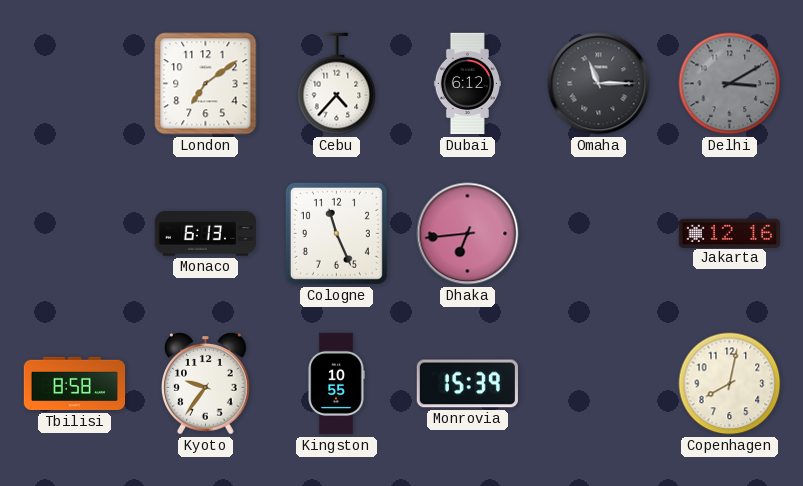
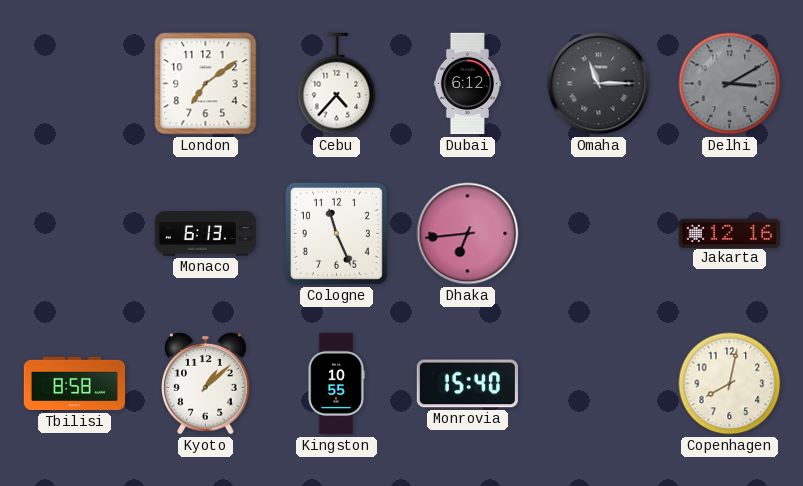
Kyoto: 9:36 -> 1:08
Monrovia: 15:39 -> 15:40
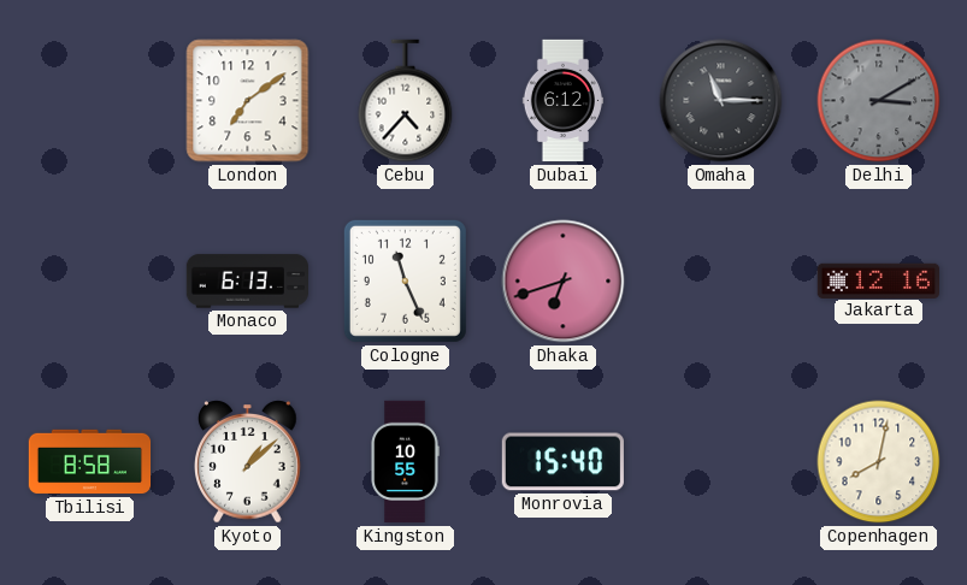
Dhaka: 6:44 -> 6:42
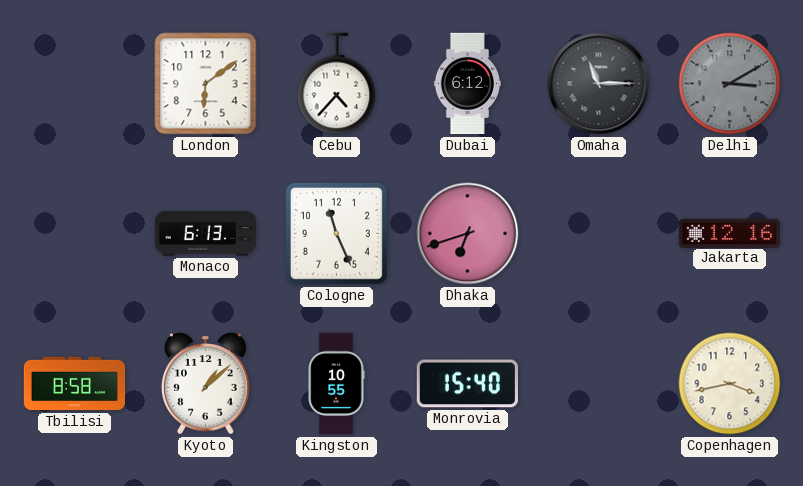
London: 7:09 -> 6:09
Copenhagen: 8:02 -> 3:43
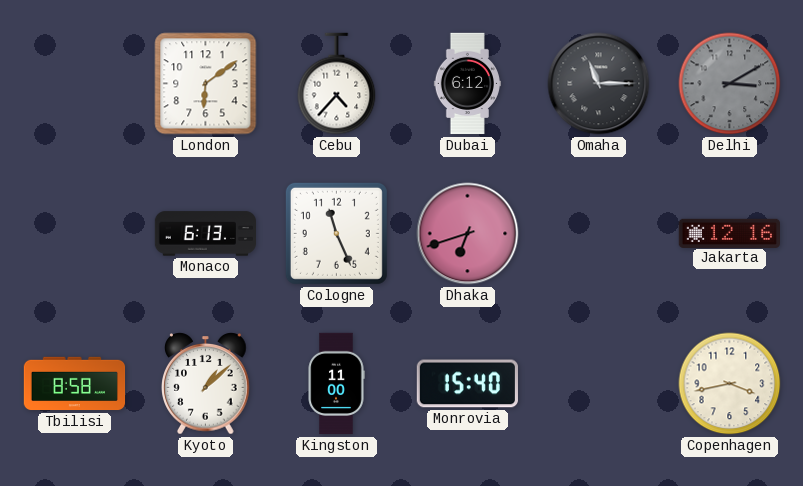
Kingston: 10:55 -> 11:00
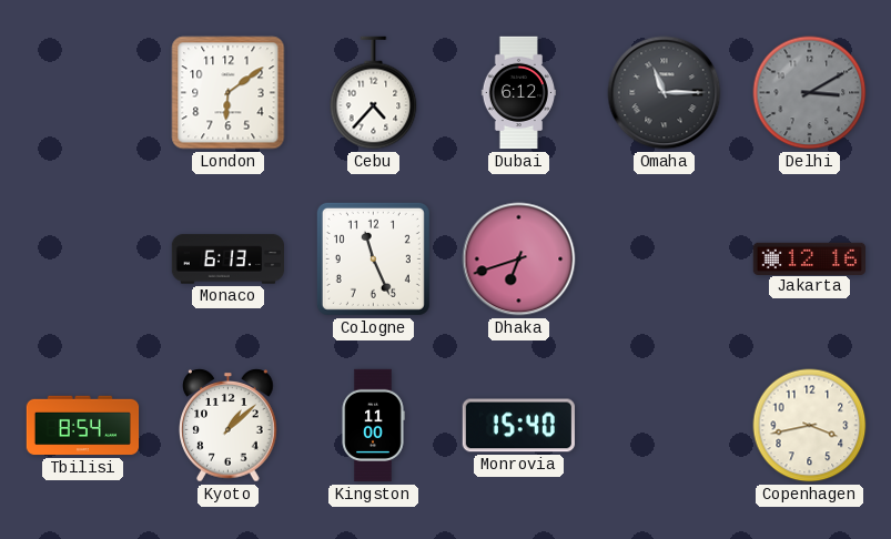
Tbilisi: 8:58 -> 8:54
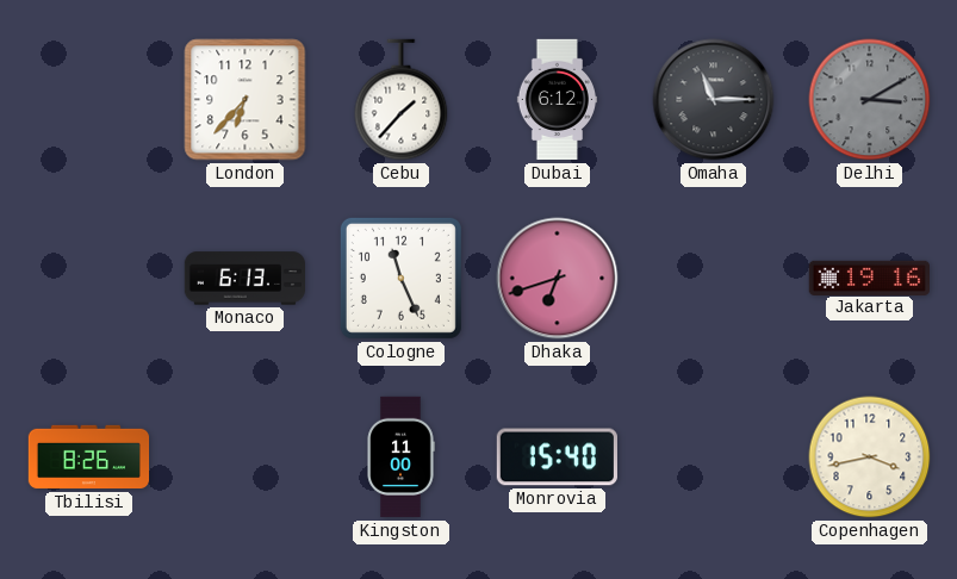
London: 6:09 -> 6:37
Cebu: 4:37 -> 1:37
Jakarta: 12:16 -> 19:16
Tbilisi: 8:54 -> 8:26
Kyoto: 1:08 -> none
